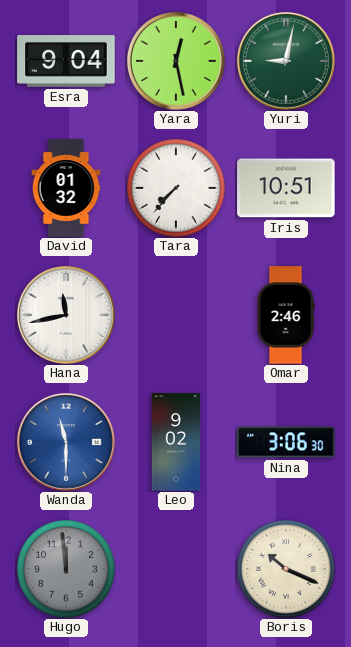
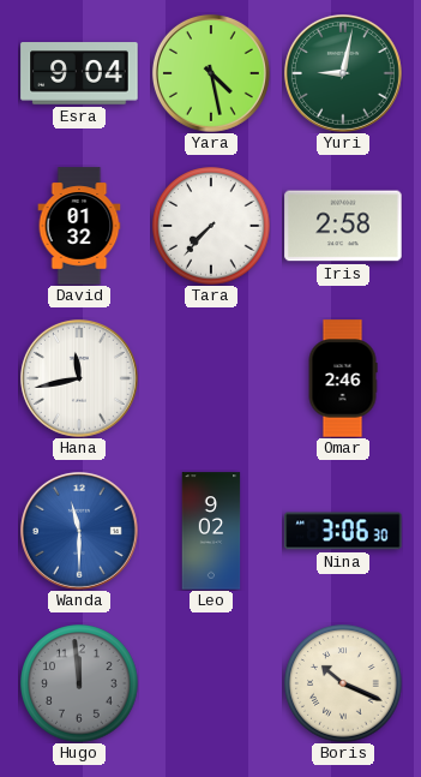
Yara: 12:28 -> 4:28
Iris: 10:51 -> 2:58
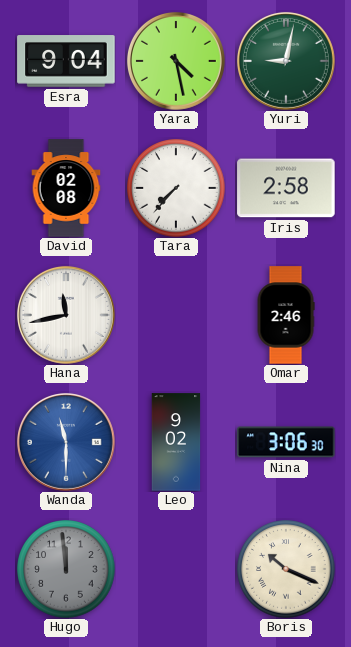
David: 01:32 -> 02:08
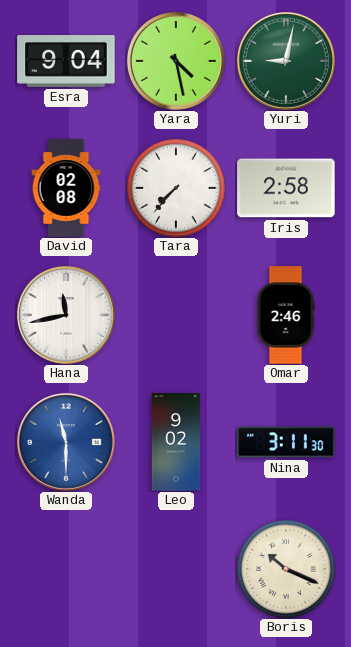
Nina: 3:06 -> 3:11
Hugo: 11:59 -> none
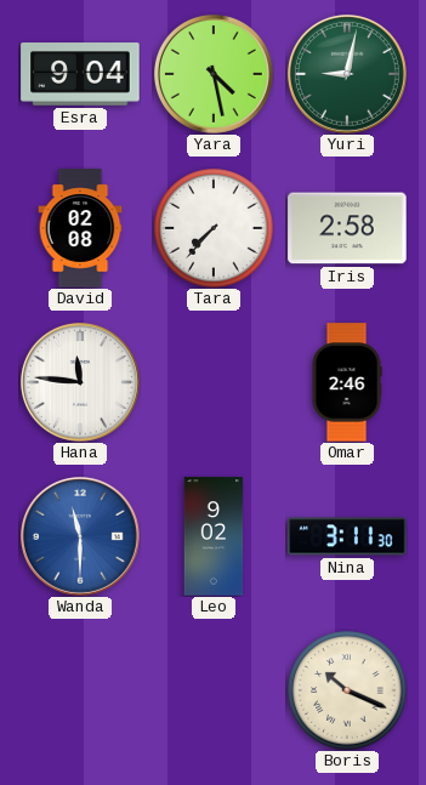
Hana: 11:43 -> 11:46
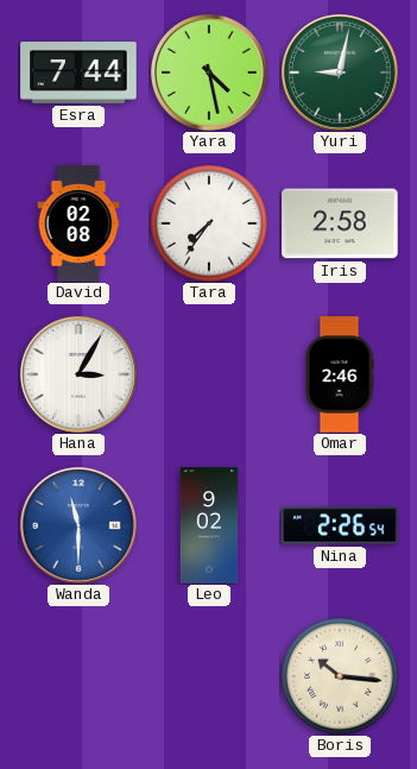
Esra: 9:04 -> 7:44
Tara: 7:37 -> 7:36
Hana: 11:46 -> 3:05
Nina: 3:11 -> 2:26
Boris: 10:19 -> 10:16
